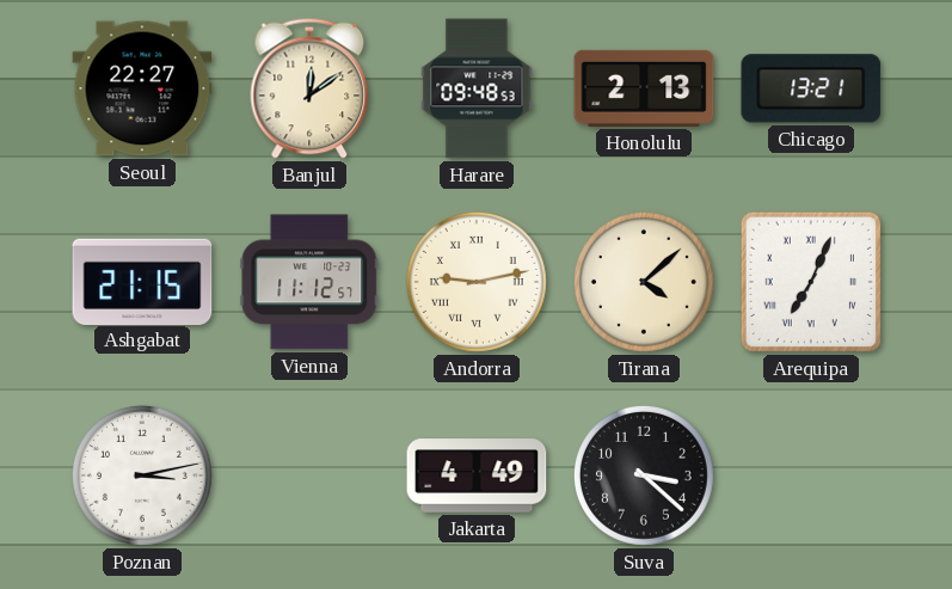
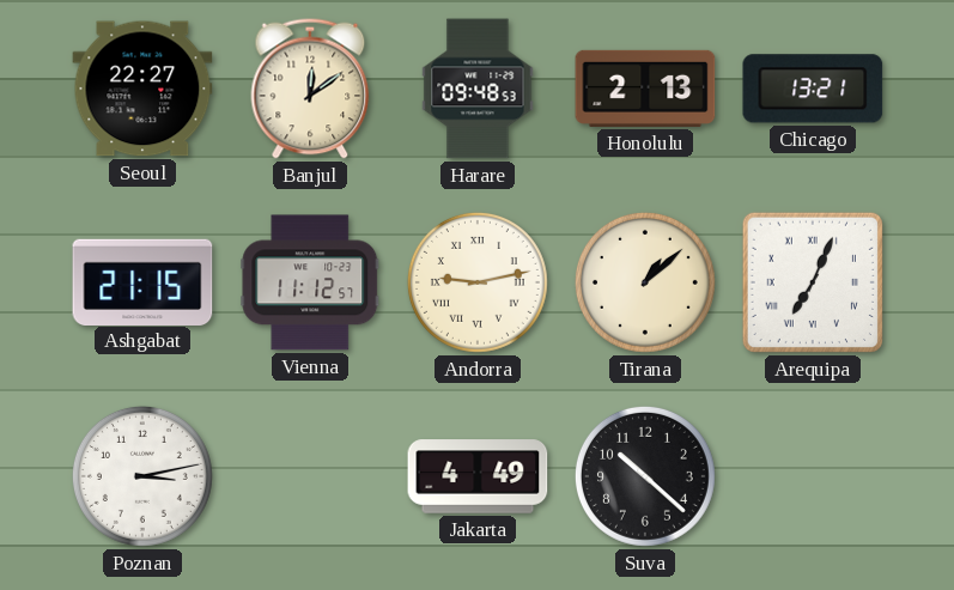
Tirana: 4:08 -> 1:08
Suva: 3:22 -> 10:22
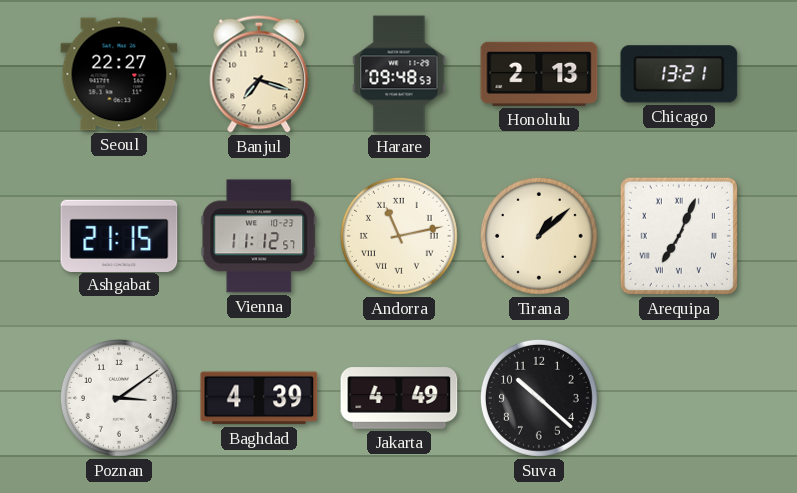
Banjul: 12:09 -> 7:18
Andorra: 9:13 -> 11:13
Poznan: 3:13 -> 3:09
Baghdad: none -> 4:39
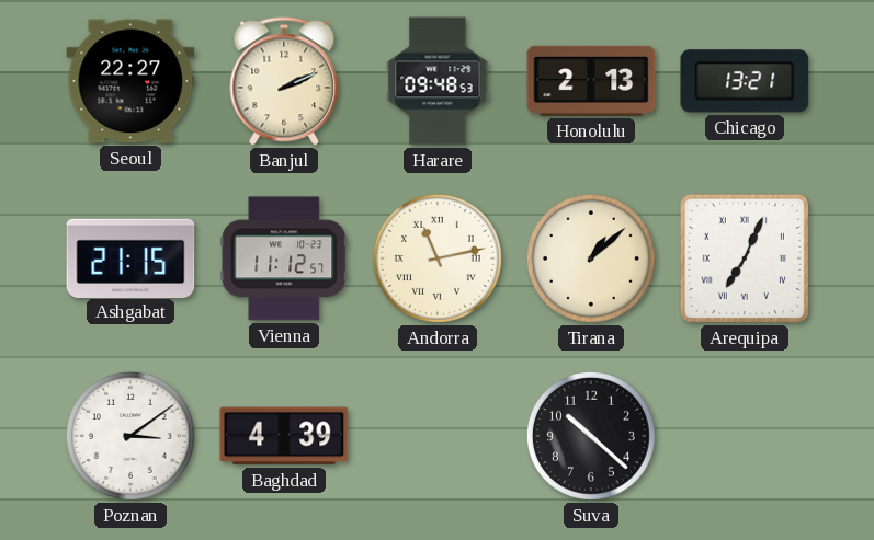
Banjul: 7:18 -> 2:11
Jakarta: 4:49 -> none
